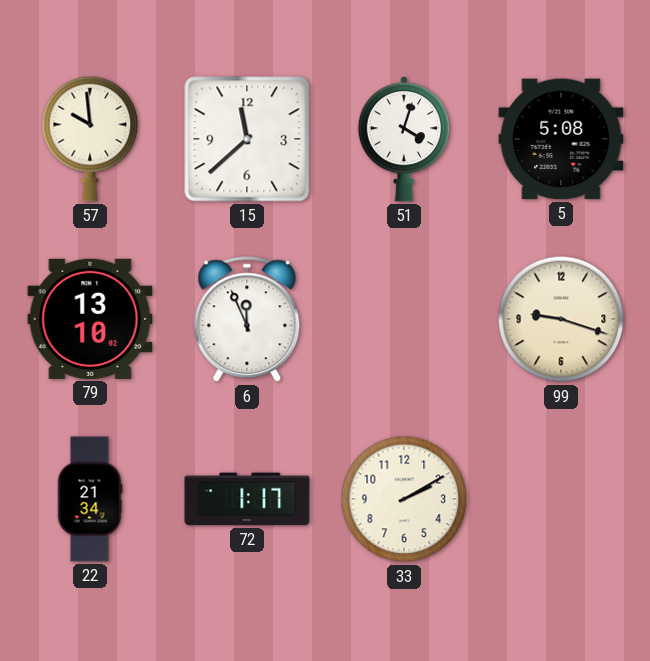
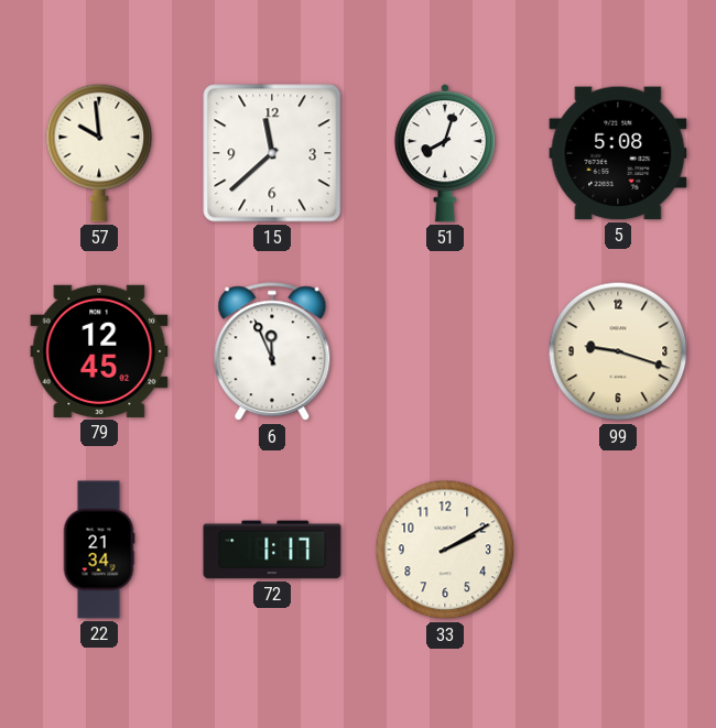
51: 4:03 -> 8:03
79: 13:10 -> 12:45
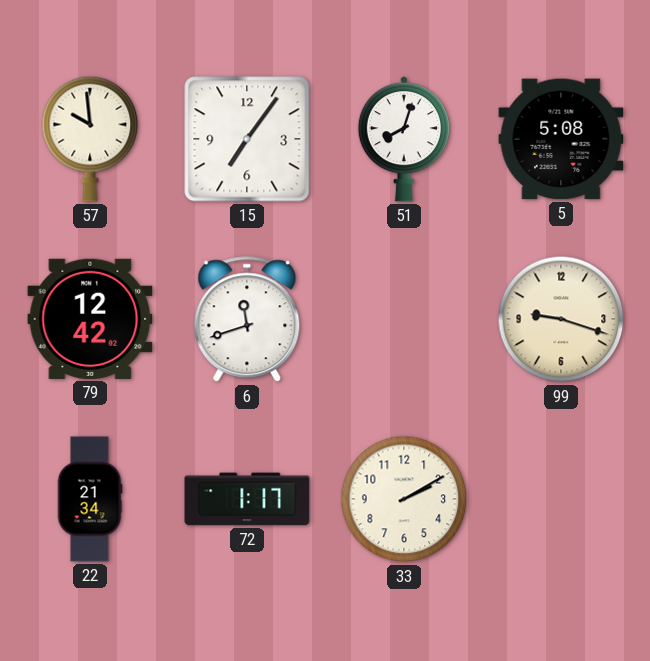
15: 11:38 -> 7:06
79: 12:45 -> 12:42
6: 11:56 -> 11:42
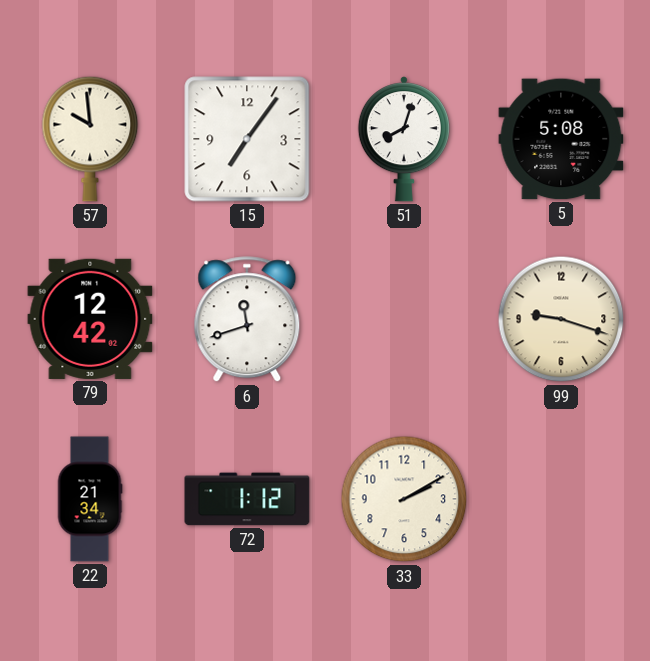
72: 1:17 -> 1:12
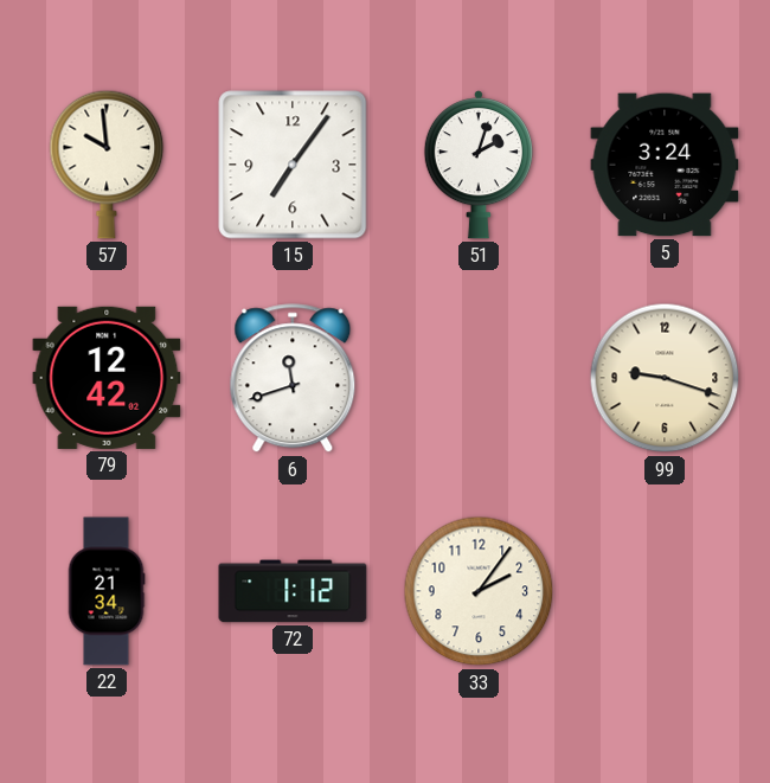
51: 8:03 -> 2:03
5: 5:08 -> 3:24
33: 2:10 -> 2:06
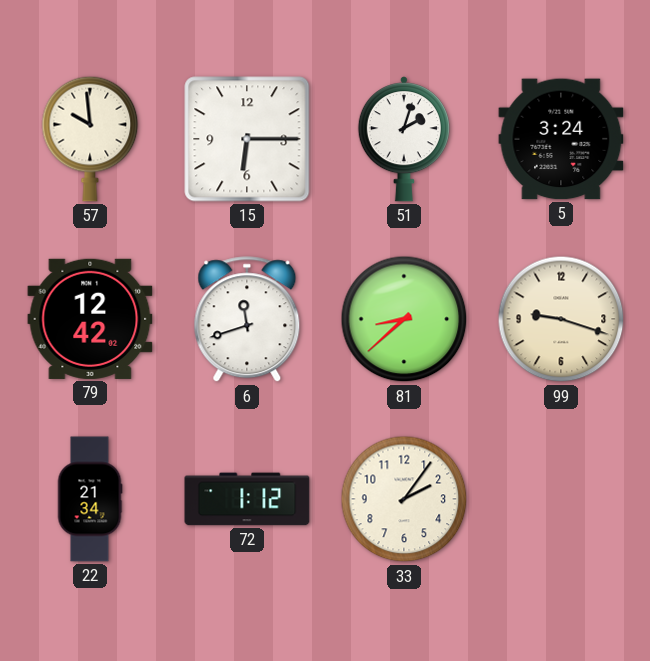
15: 7:06 -> 6:15
81: none -> 8:38
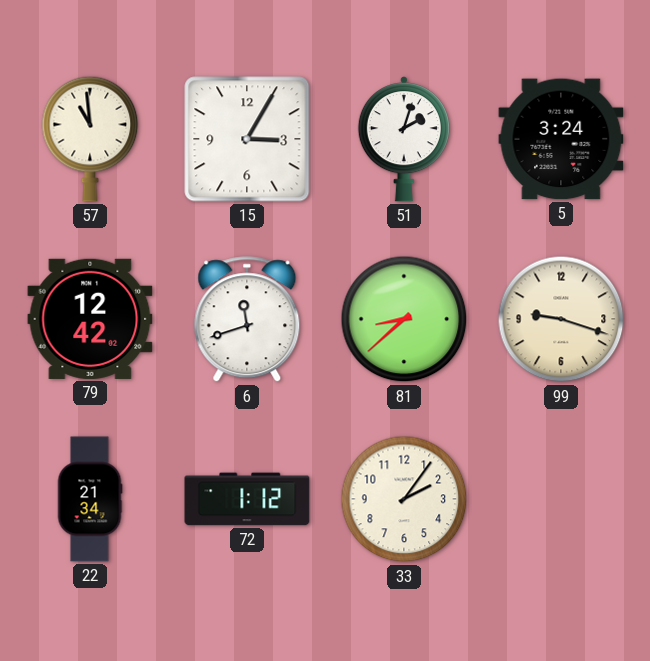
57: 9:59 -> 10:59
15: 6:15 -> 3:05
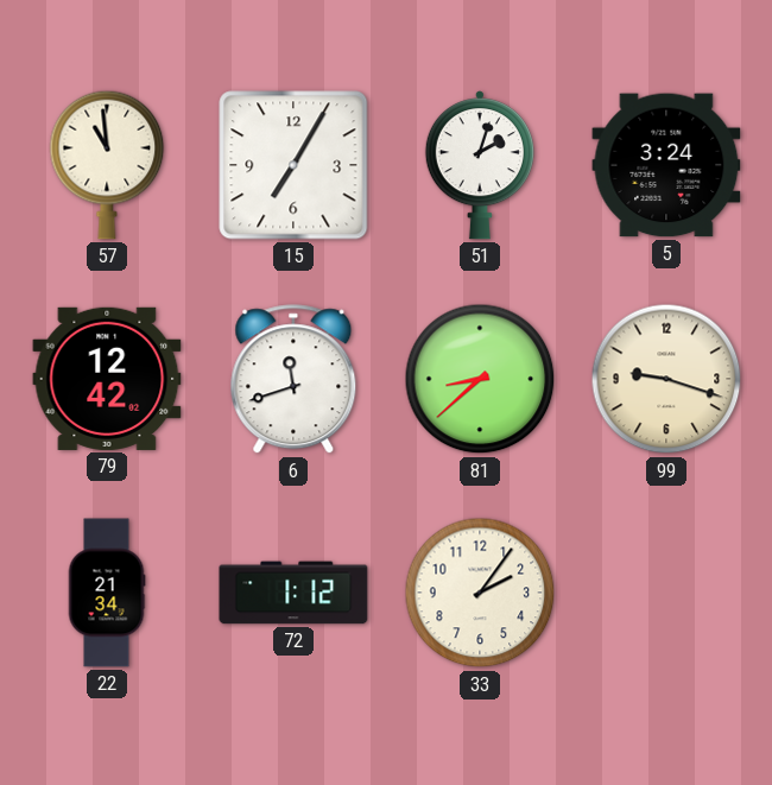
15: 3:05 -> 7:05
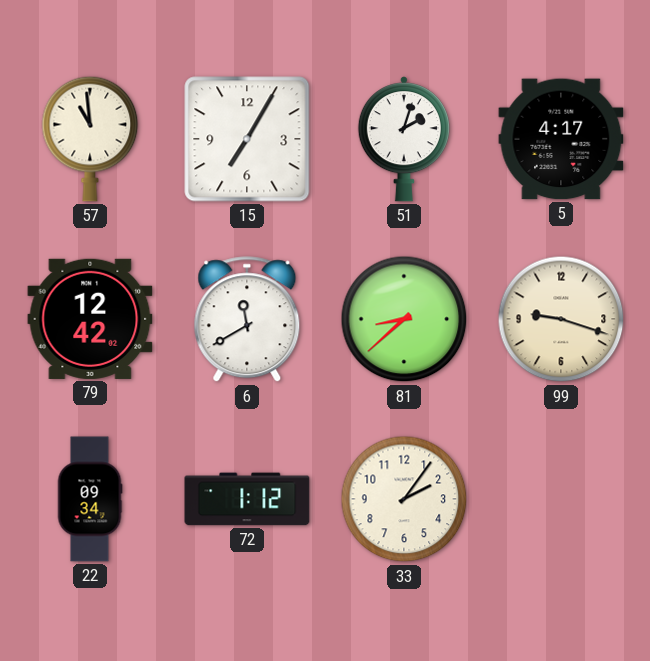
5: 3:24 -> 4:17
6: 11:42 -> 11:40
22: 21:34 -> 09:34
